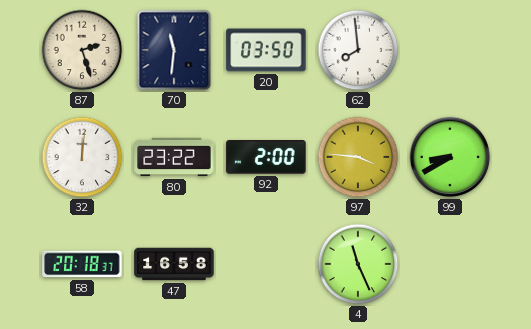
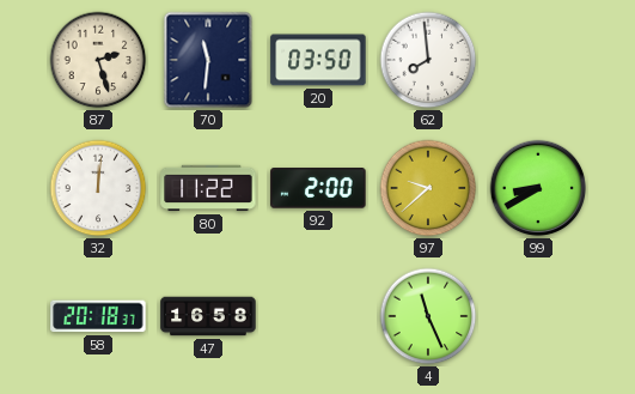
80: 23:22 -> 11:22
97: 3:46 -> 9:38
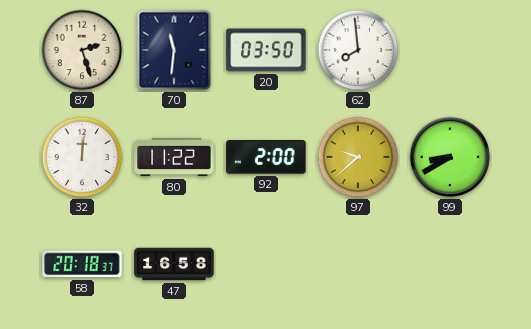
4: 11:26 -> none
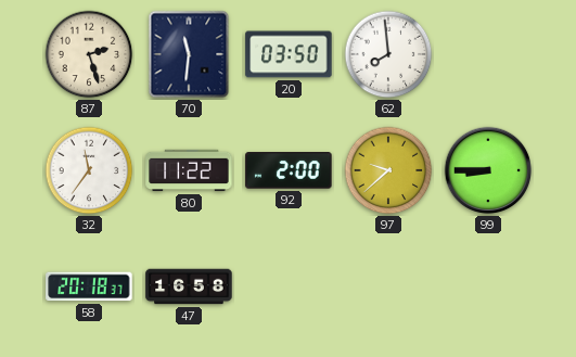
32: 12:01 -> 11:36
99: 8:40 -> 8:45
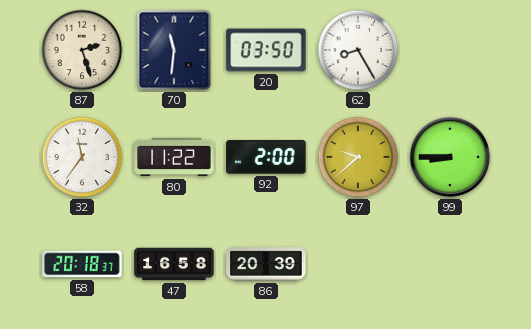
62: 7:59 -> 8:25
86: none -> 20:39
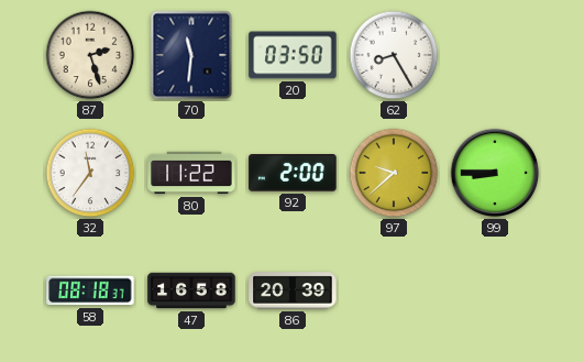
58: 20:18 -> 08:18
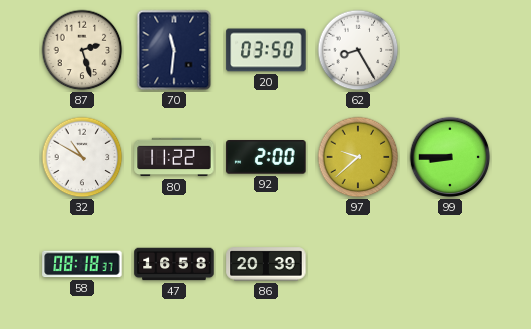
32: 11:36 -> 10:50
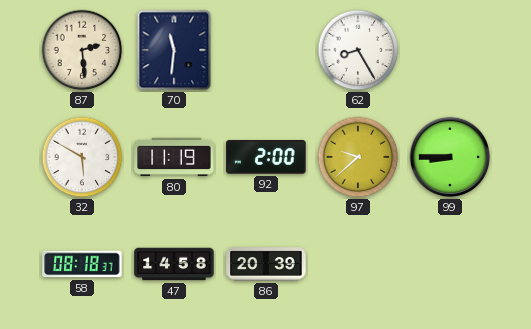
87: 2:27 -> 2:29
20: 03:50 -> none
32: 10:50 -> 5:50
80: 11:22 -> 11:19
47: 16:58 -> 14:58
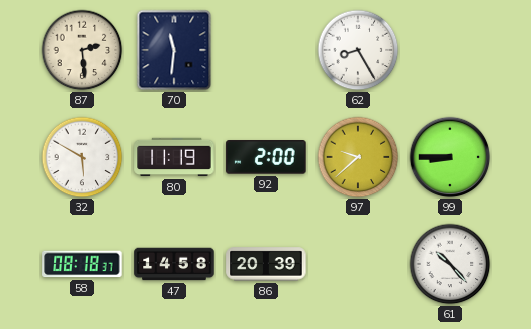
61: none -> 10:23
